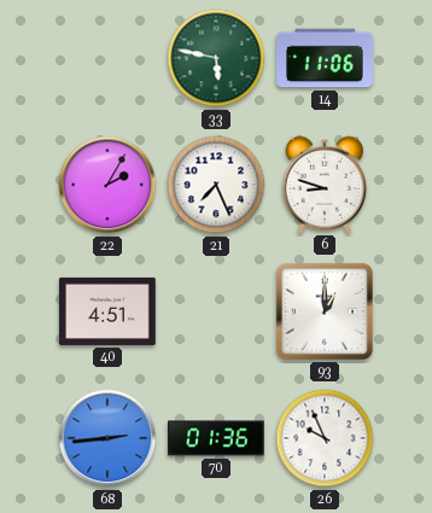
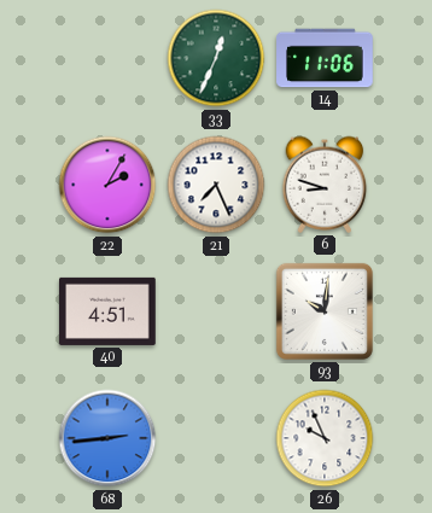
33: 5:47 -> 12:34
93: 1:00 -> 10:01
70: 01:36 -> none
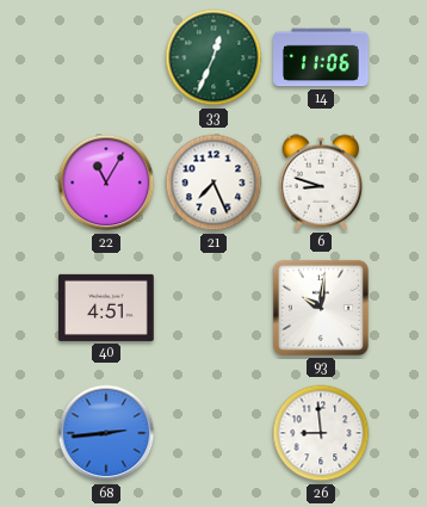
22: 2:05 -> 11:05
26: 9:56 -> 8:59
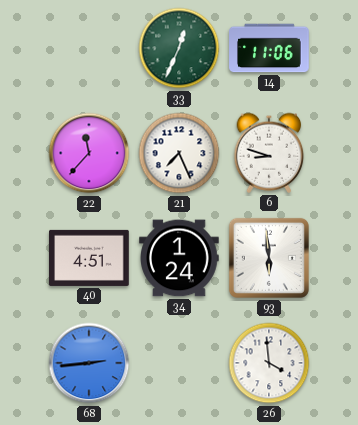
22: 11:05 -> 11:37
34: none -> 1:24
93: 10:01 -> 5:59
26: 8:59 -> 3:59
